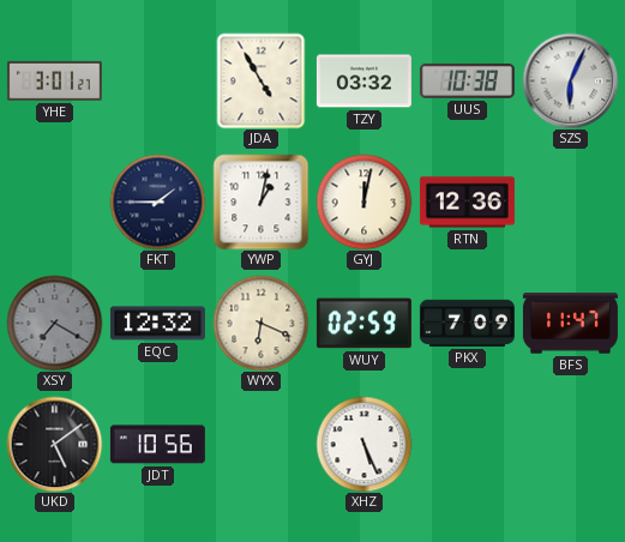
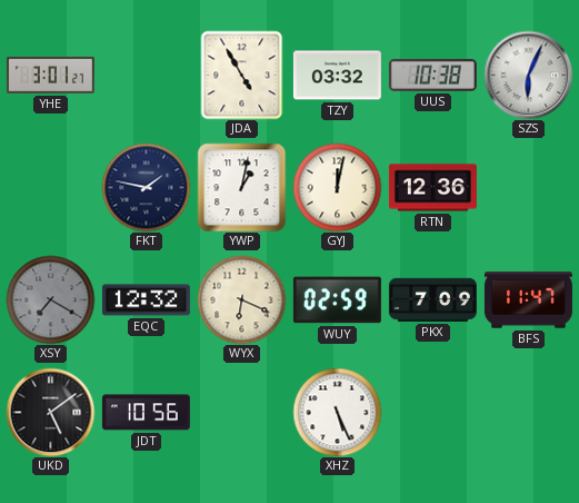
FKT: 1:45 -> 1:47
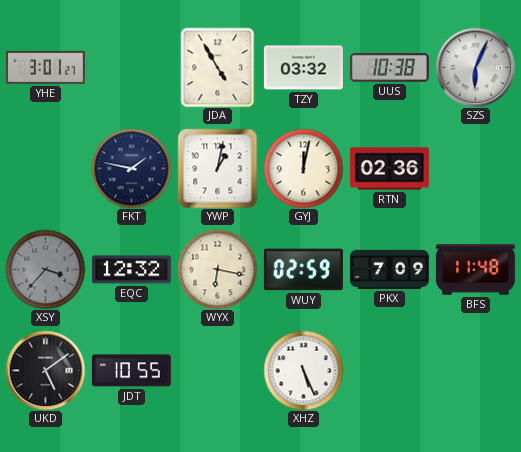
RTN: 12:36 -> 02:36
XSY: 7:20 -> 3:37
WYX: 6:19 -> 6:17
BFS: 11:47 -> 11:48
JDT: 10:56 -> 10:55
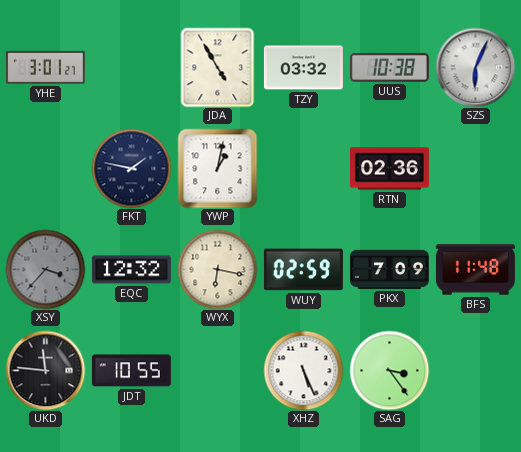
GYJ: 12:02 -> none
UKD: 5:09 -> 11:46
SAG: none -> 3:24
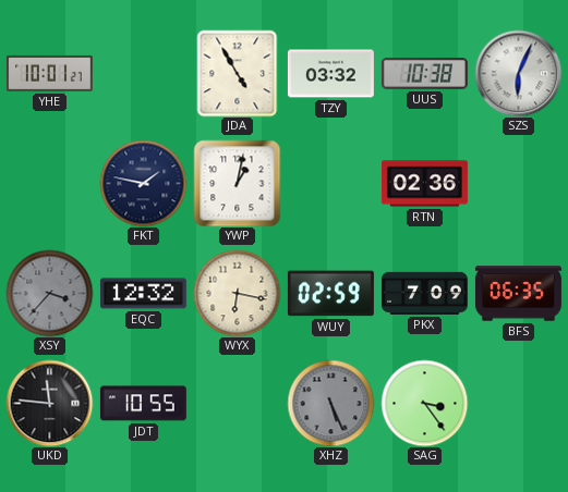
YHE: 3:01 -> 10:01
BFS: 11:48 -> 06:35
XHZ dial: white -> grey
